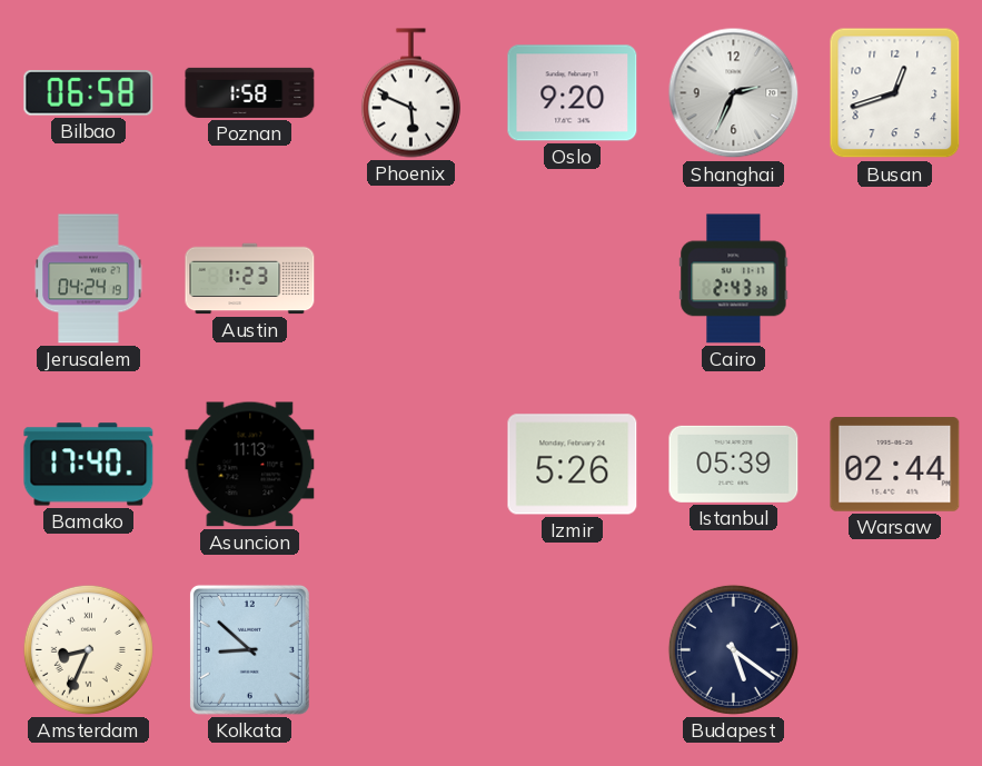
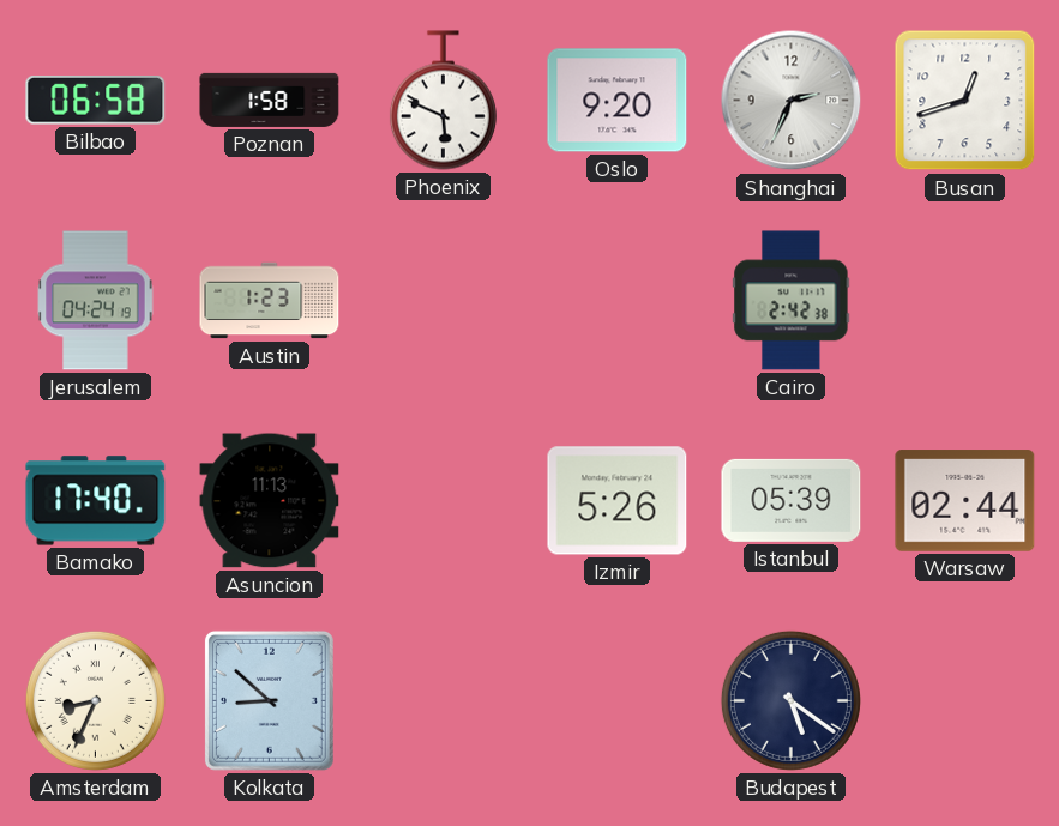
Cairo: 2:43 -> 2:42
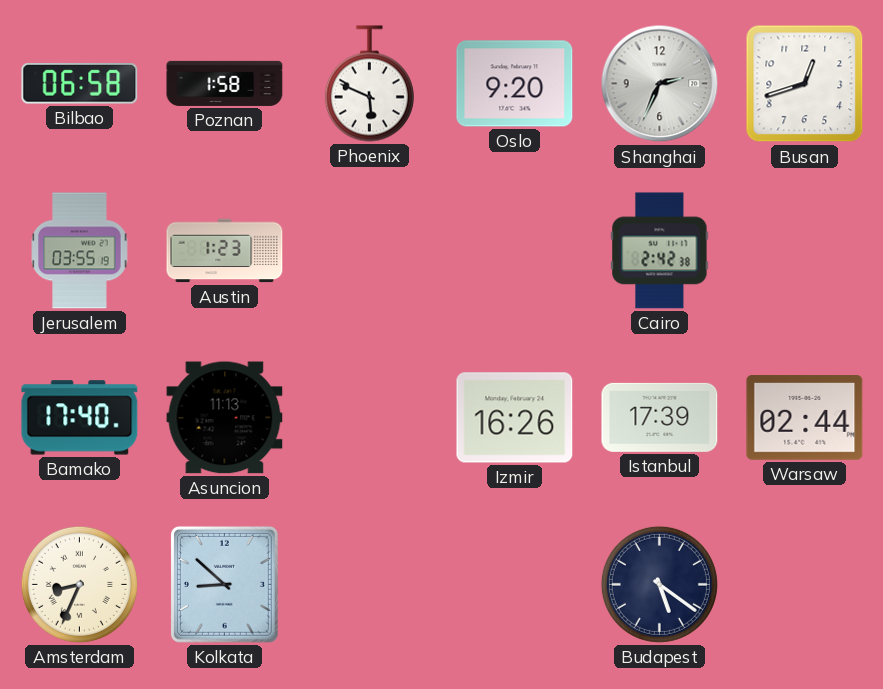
Jerusalem: 04:24 -> 03:55
Izmir: 5:26 -> 16:26
Istanbul: 05:39 -> 17:39
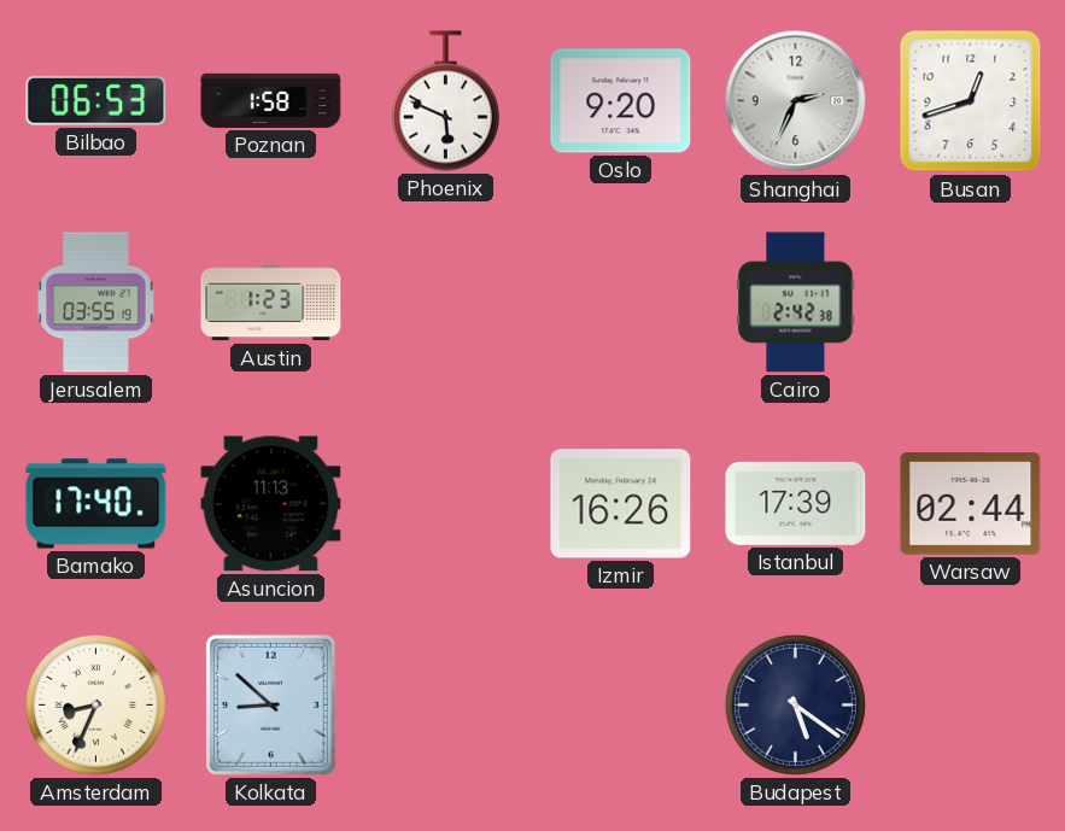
Bilbao: 06:58 -> 06:53
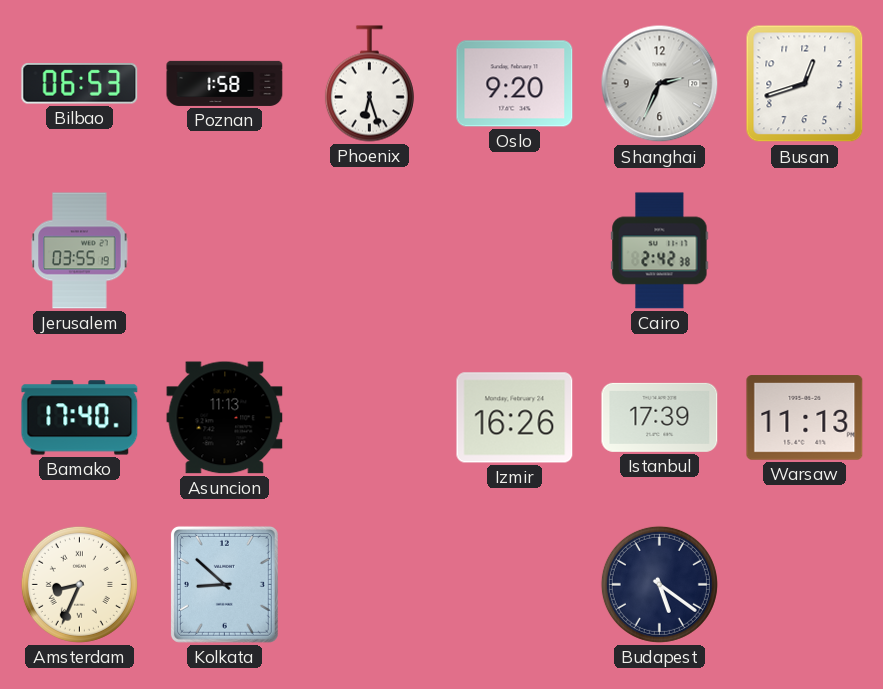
Phoenix: 5:49 -> 6:27
Austin: 1:23 -> none
Warsaw: 02:44 -> 11:13
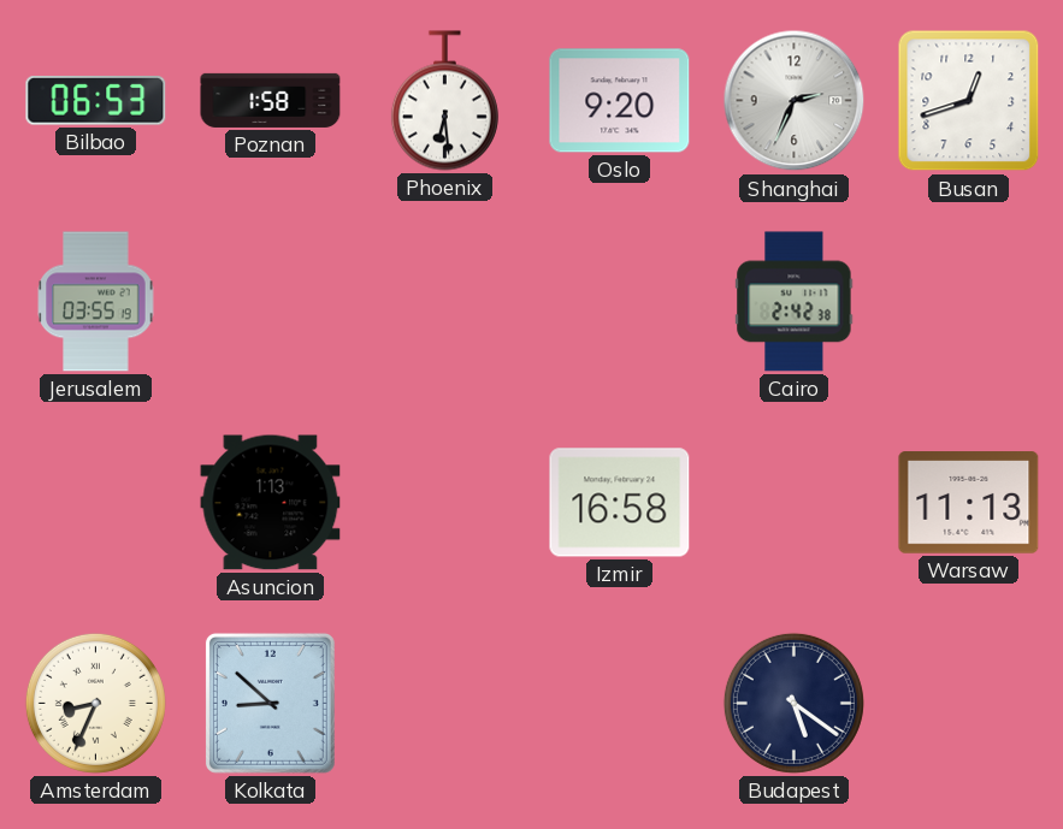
Phoenix: 6:27 -> 6:29
Bamako: 17:40 -> none
Asuncion: 11:13 -> 1:13
Izmir: 16:26 -> 16:58
Istanbul: 17:39 -> none
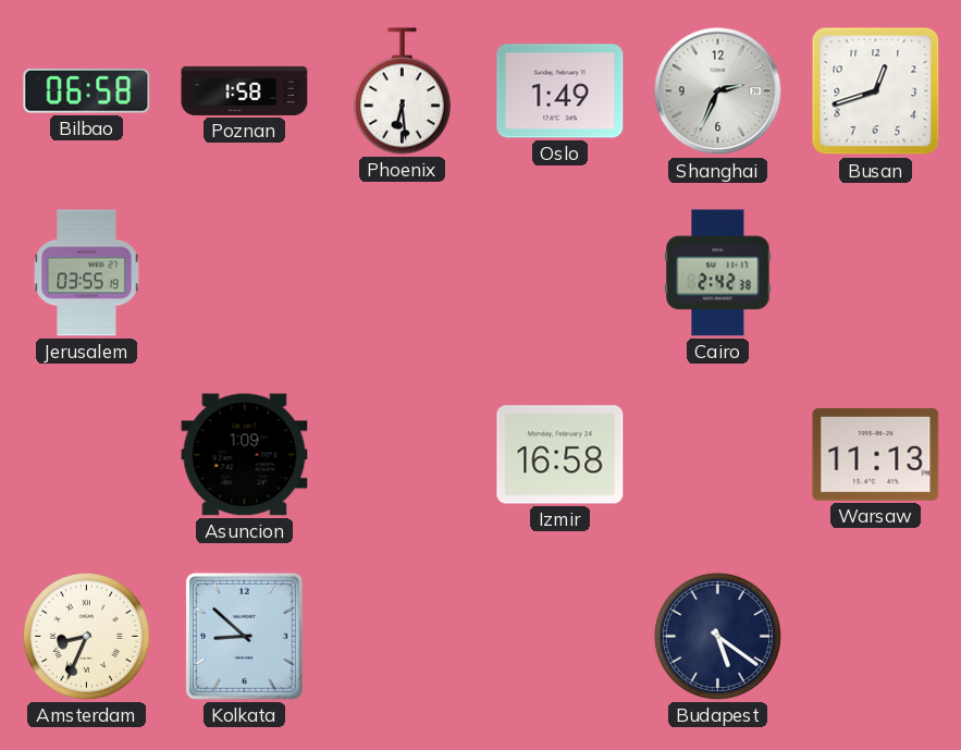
Bilbao: 06:53 -> 06:58
Oslo: 9:20 -> 1:49
Asuncion: 1:13 -> 1:09
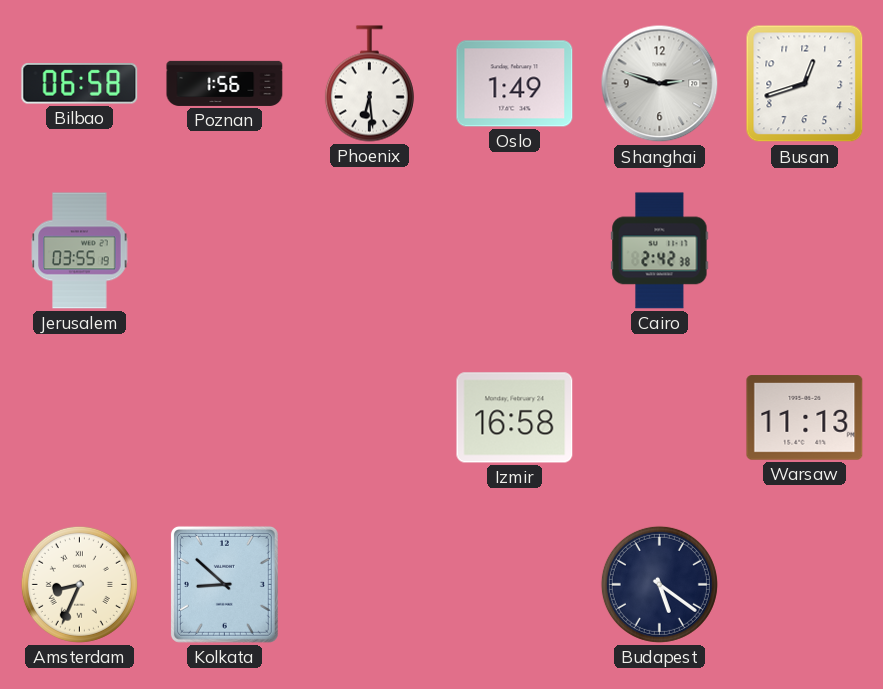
Poznan: 1:58 -> 1:56
Shanghai: 2:34 -> 2:48
Asuncion: 1:09 -> none
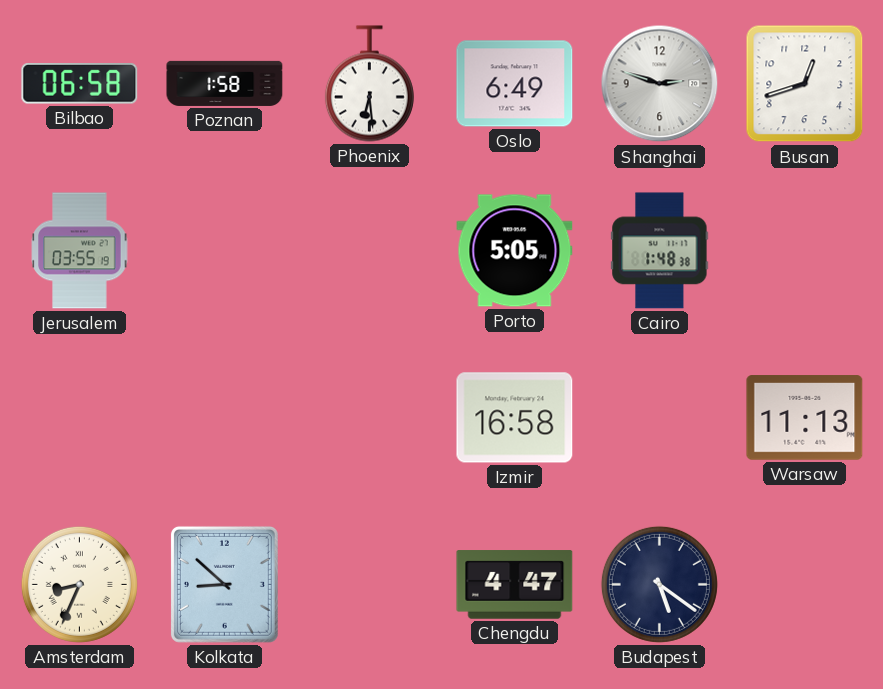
Poznan: 1:56 -> 1:58
Oslo: 1:49 -> 6:49
Porto: none -> 5:05
Cairo: 2:42 -> 1:48
Chengdu: none -> 4:47
